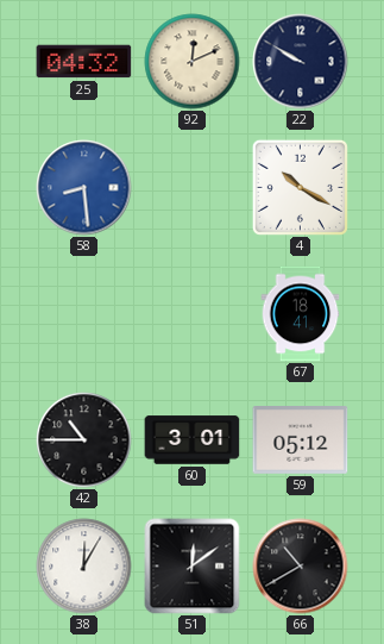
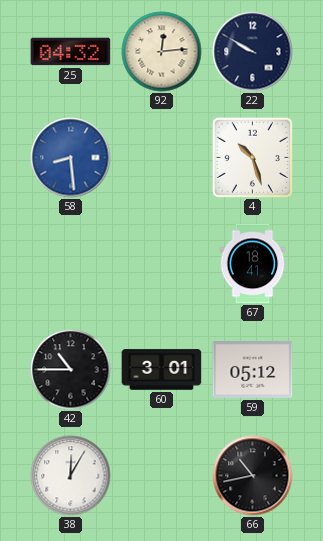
92: 12:11 -> 12:14
4: 10:20 -> 10:27
51: 12:09 -> none
66: 10:40 -> 10:43
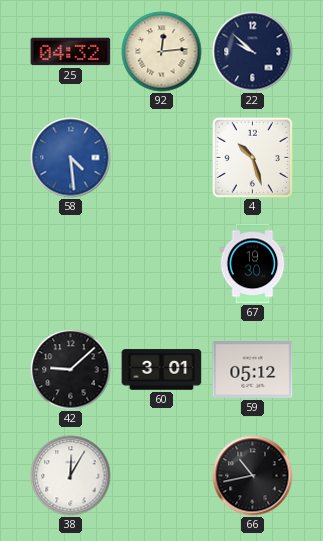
22: 9:50 -> 9:52
58: 8:29 -> 4:29
67: 18:41 -> 19:30
42: 10:45 -> 9:08
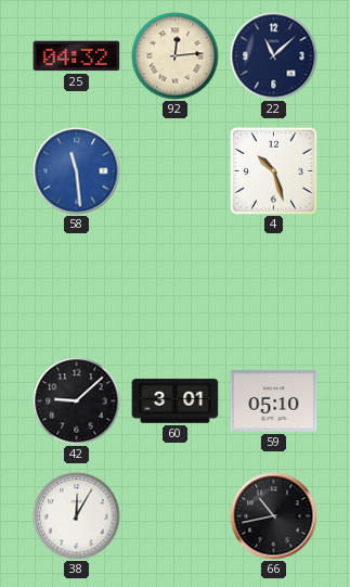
22: 9:52 -> 11:08
58: 4:29 -> 11:29
67: 19:30 -> none
59: 05:12 -> 05:10
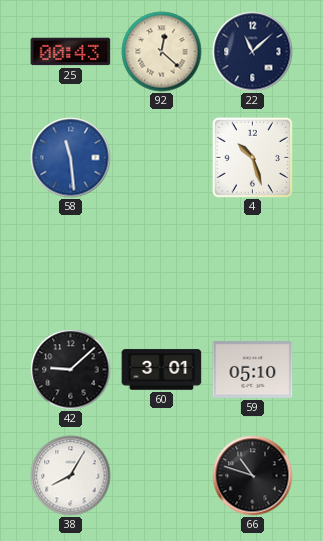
25: 04:32 -> 00:43
92: 12:14 -> 12:22
38: 12:05 -> 8:05
66: 10:43 -> 10:48
